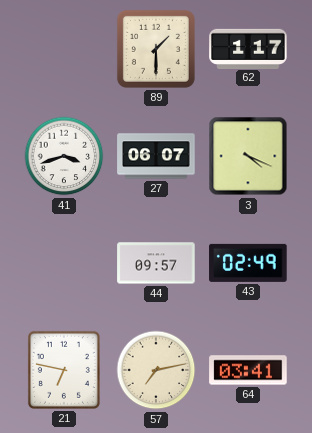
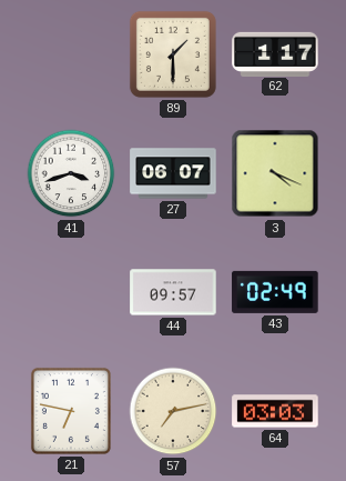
64: 03:41 -> 03:03
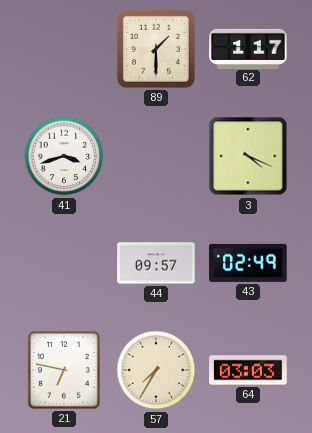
27: 06:07 -> none
57: 7:13 -> 7:35
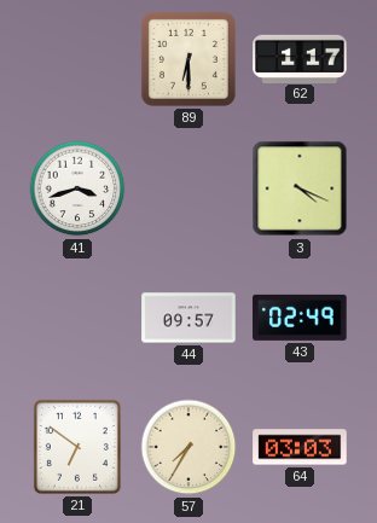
89: 1:30 -> 6:30
21: 6:47 -> 6:51
